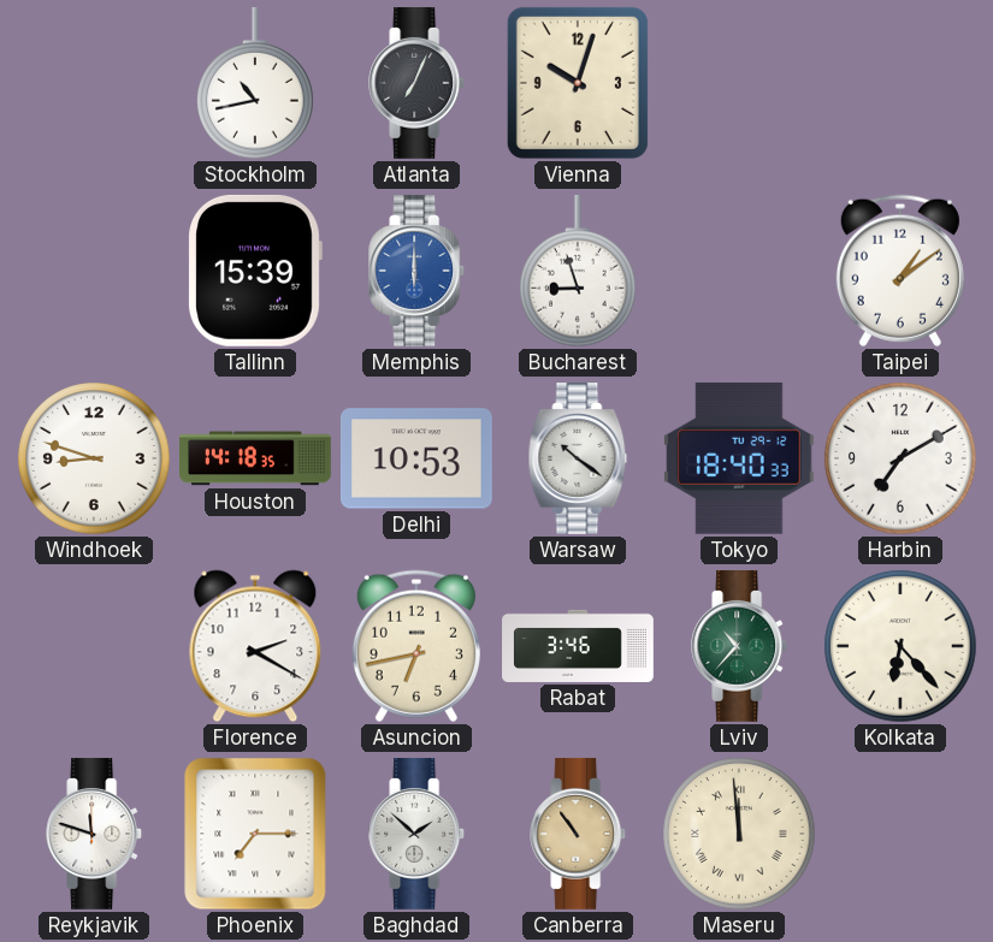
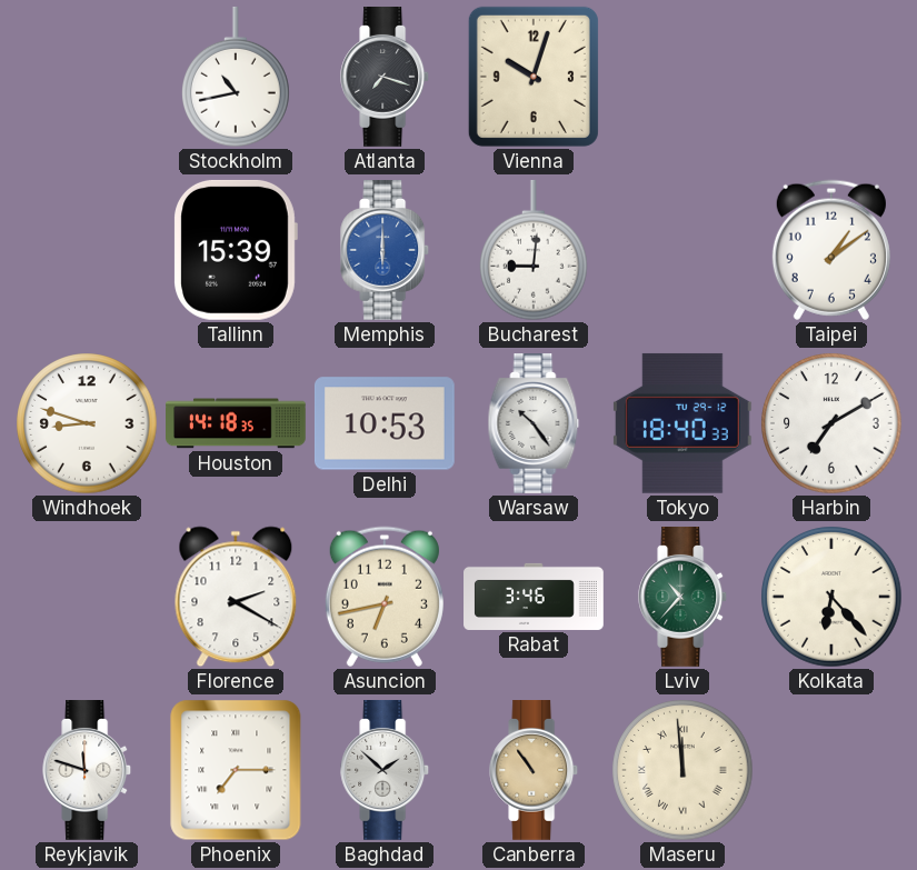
Atlanta: 7:04 -> 7:18
Bucharest: 8:57 -> 9:01
Warsaw: 10:21 -> 10:24
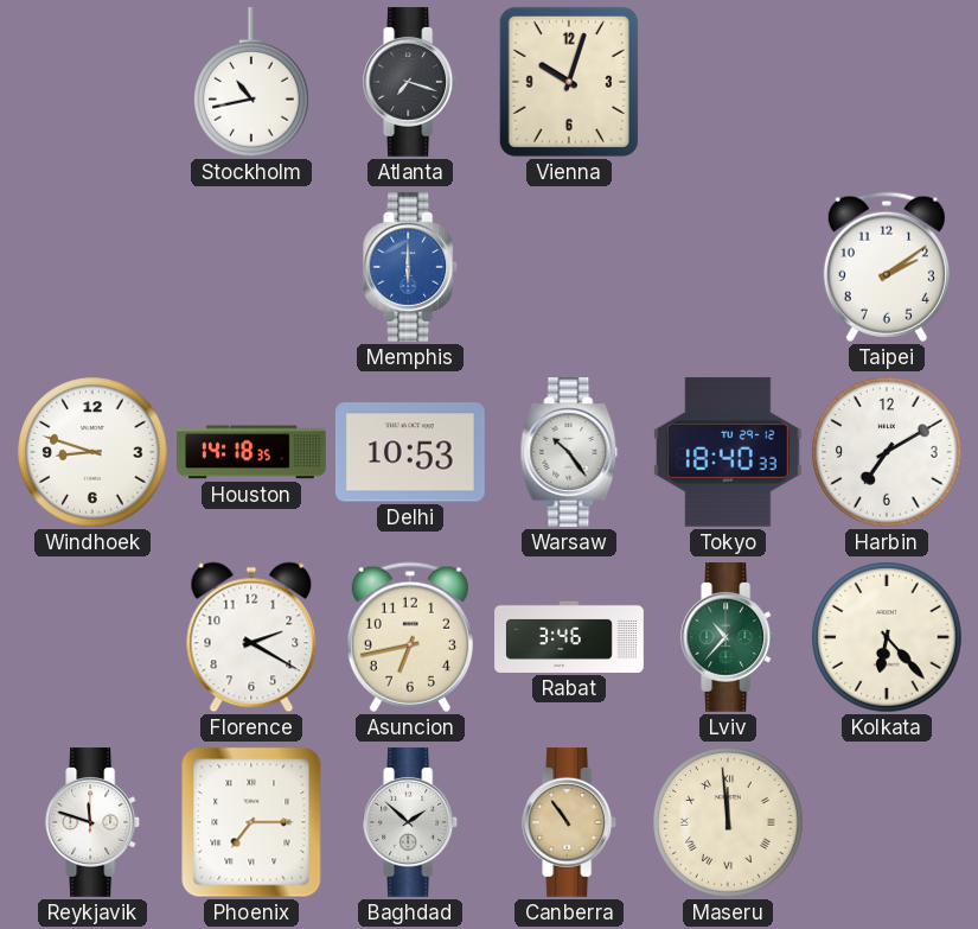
Tallinn: 15:39 -> none
Bucharest: 9:01 -> none
Taipei: 1:09 -> 2:09
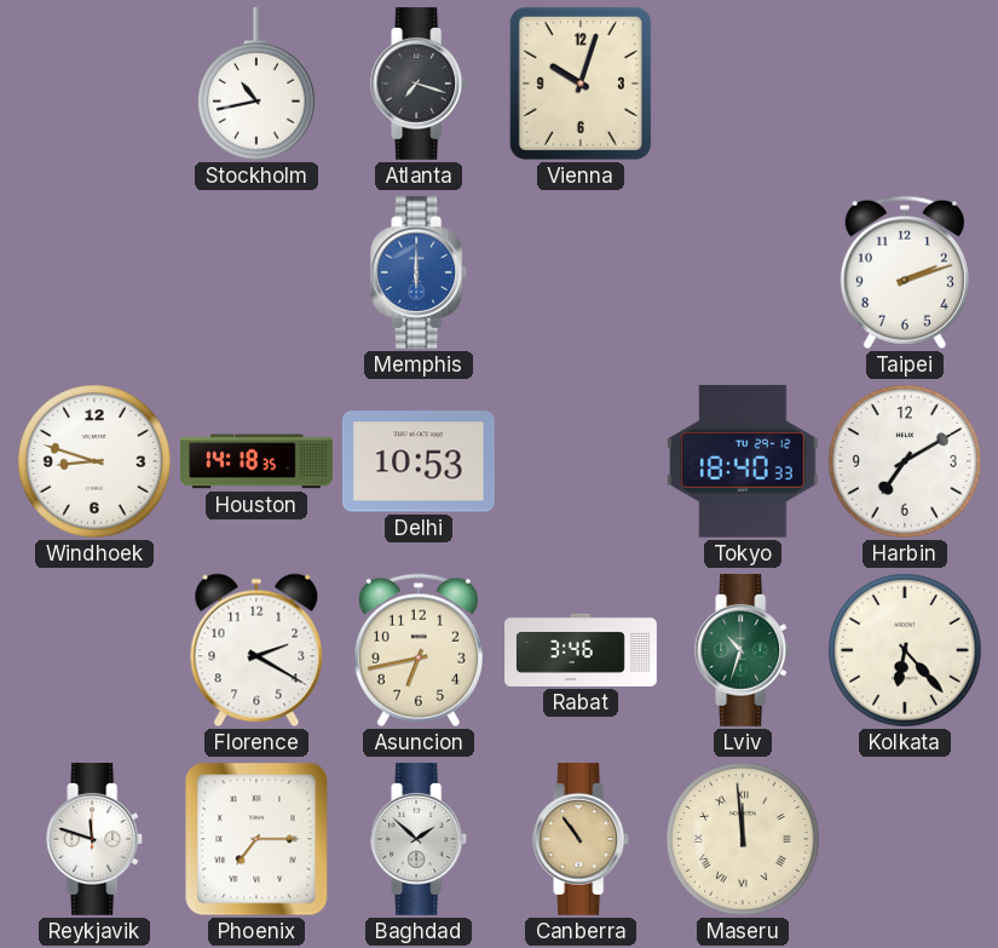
Taipei: 2:09 -> 2:12
Warsaw: 10:24 -> none
Lviv: 10:37 -> 10:33
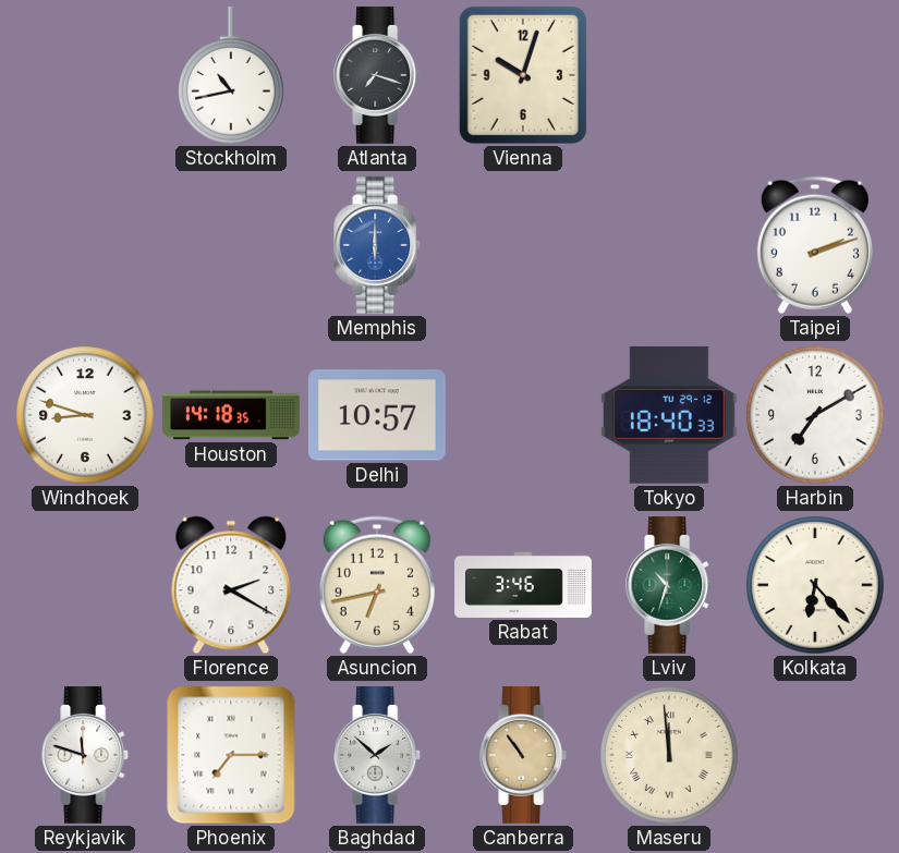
Delhi: 10:53 -> 10:57
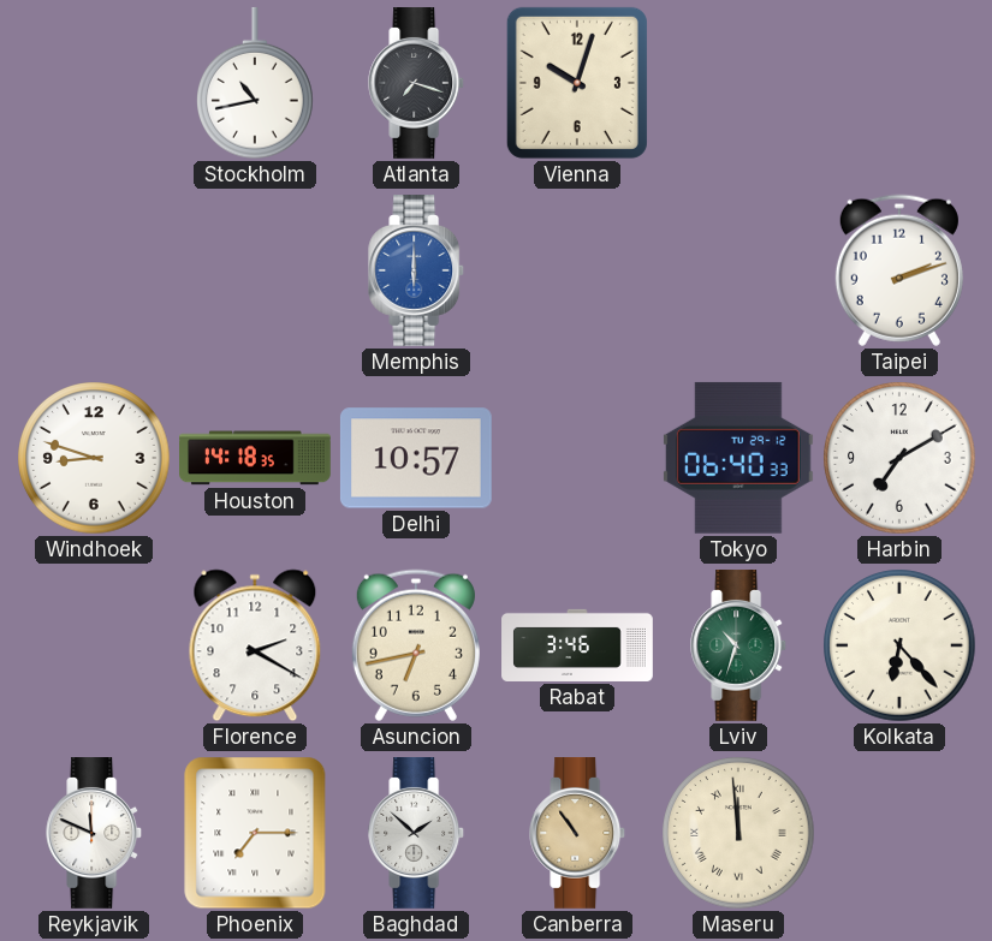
Tokyo: 18:40 -> 06:40
Reykjavik: 11:48 -> 11:49
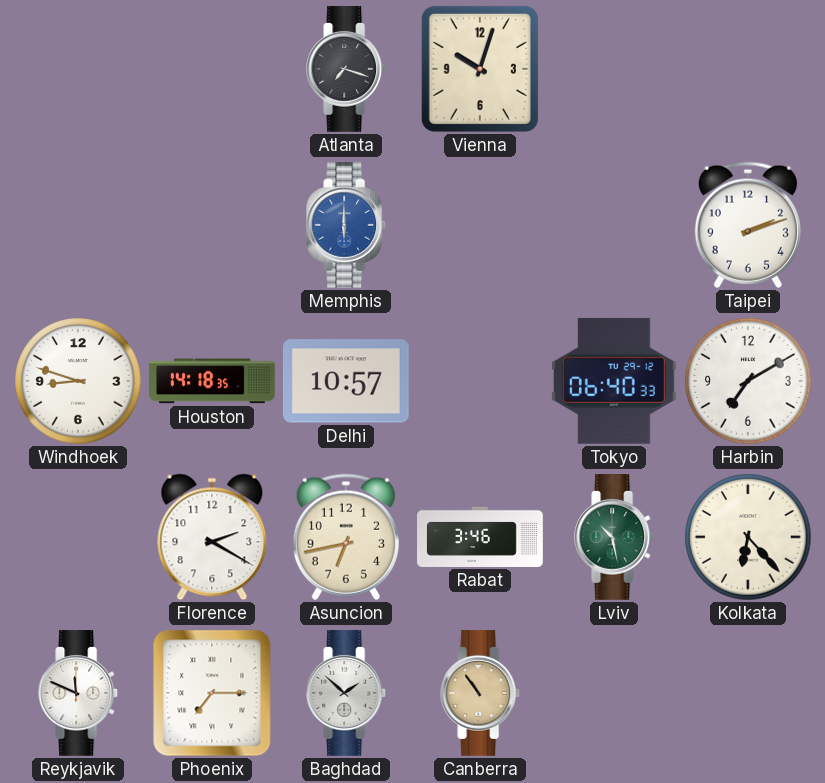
Stockholm: 10:43 -> none
Lviv: 10:33 -> 10:28
Maseru: 11:59 -> none
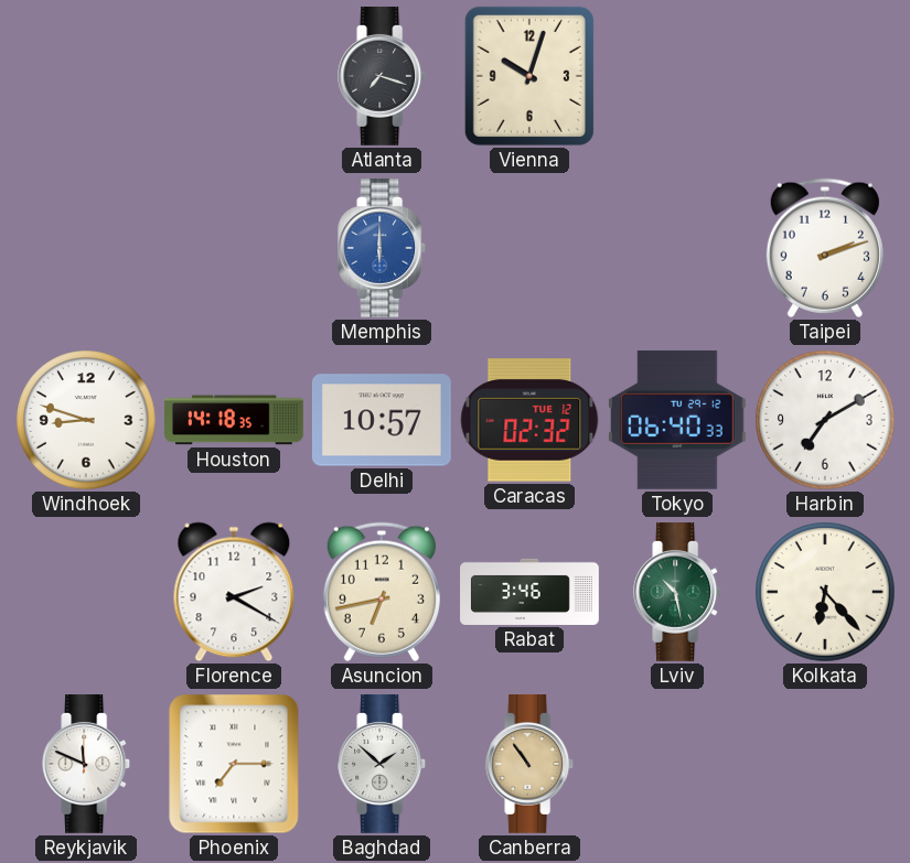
Caracas: none -> 02:32
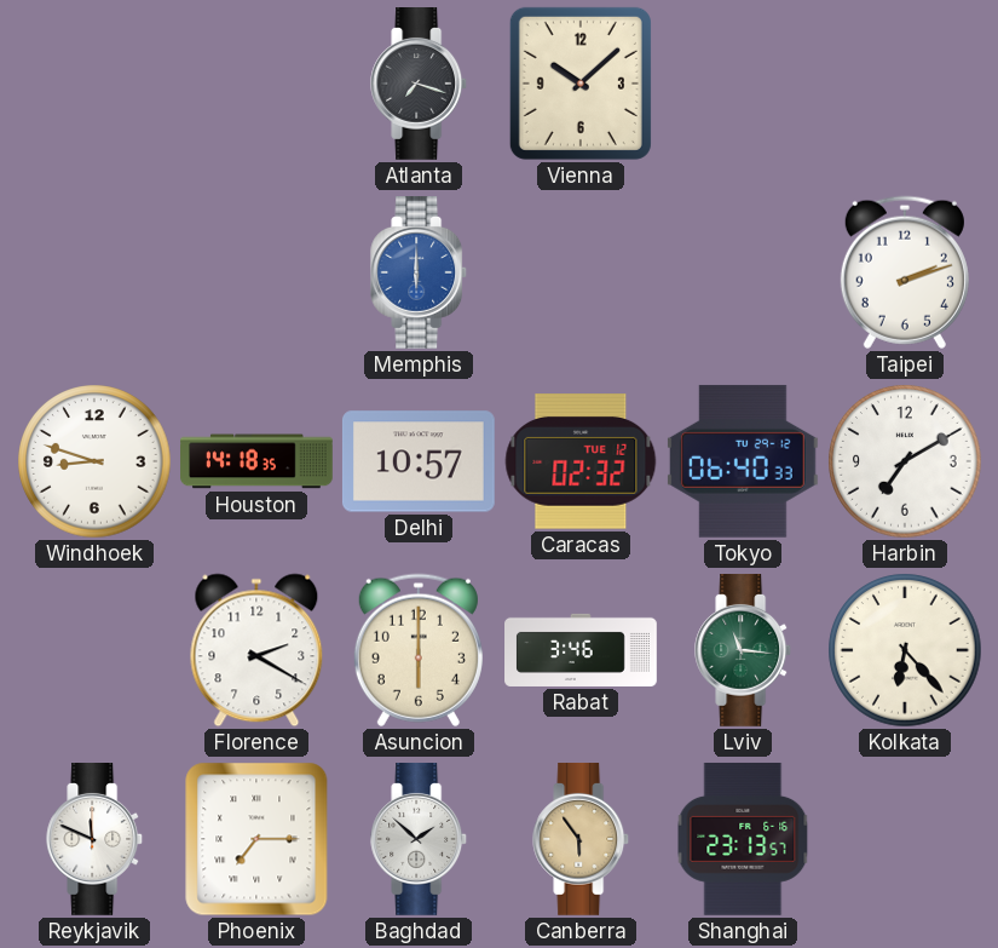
Vienna: 10:03 -> 10:08
Asuncion: 6:43 -> 6:00
Lviv: 10:28 -> 11:16
Canberra: 10:54 -> 5:54
Shanghai: none -> 23:13
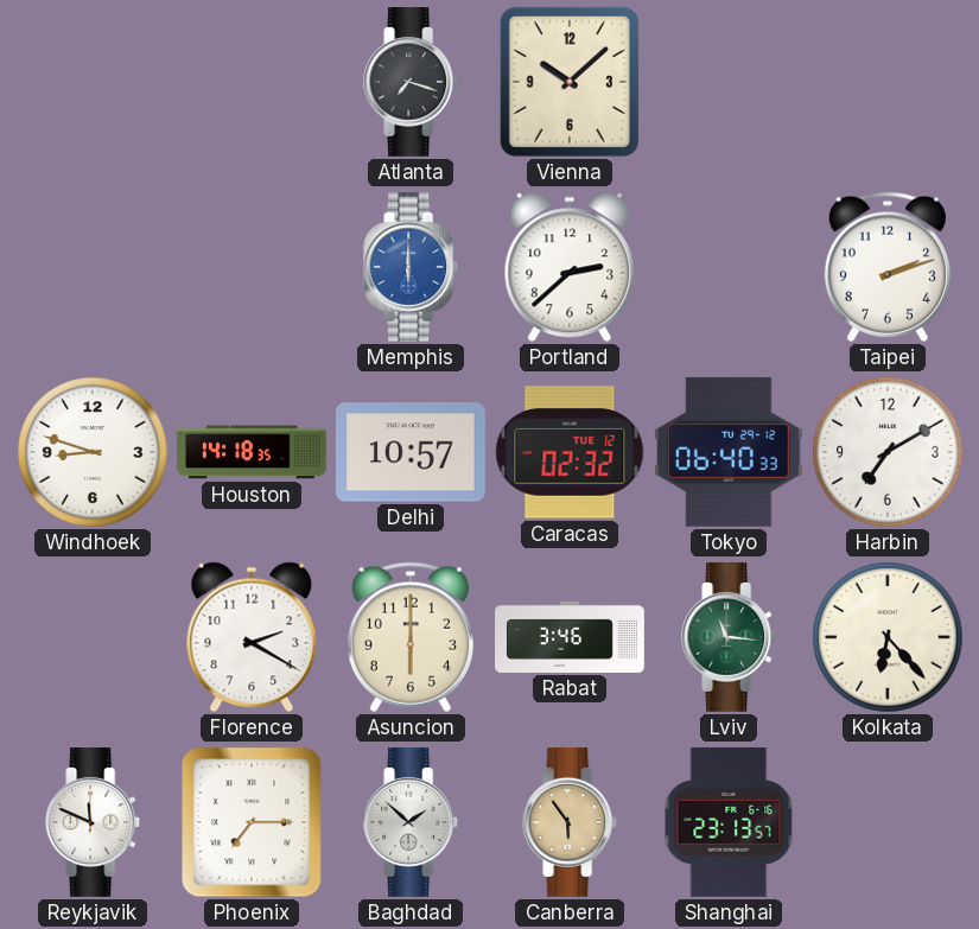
Portland: none -> 2:38
